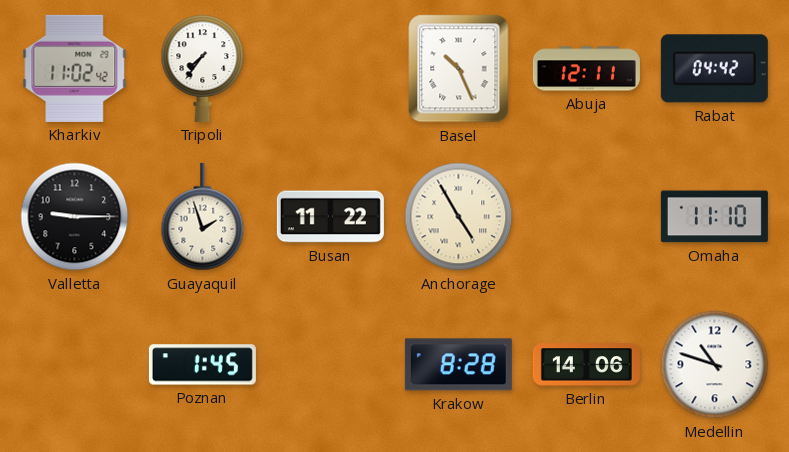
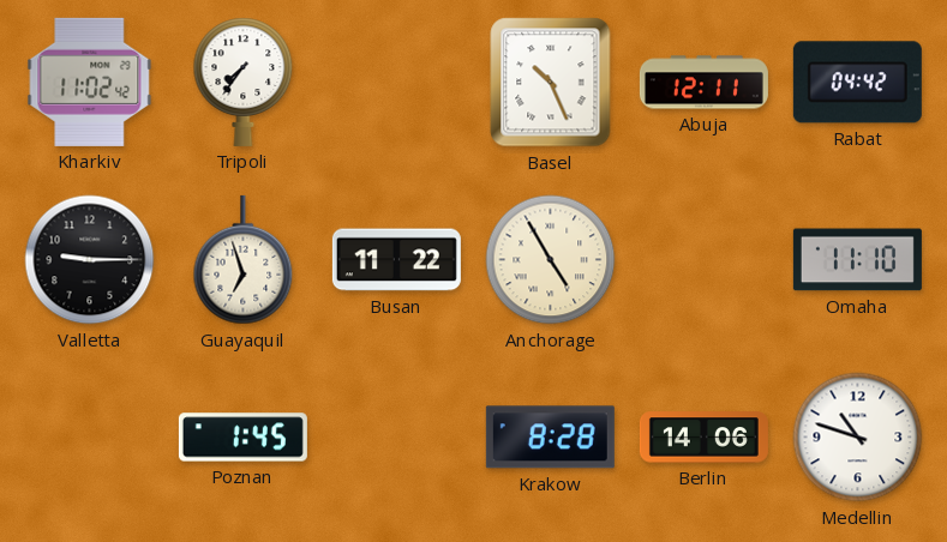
Guayaquil: 1:57 -> 6:57
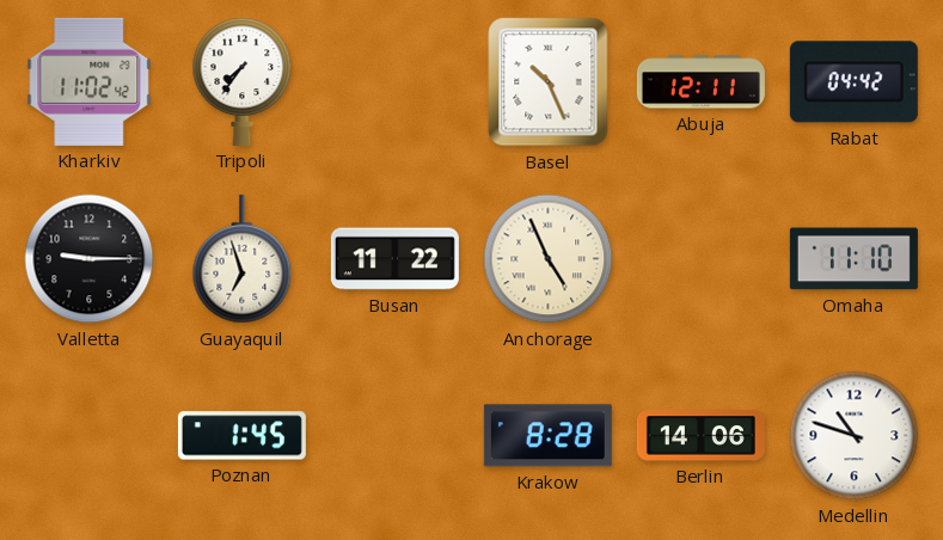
Anchorage: 4:55 -> 4:56
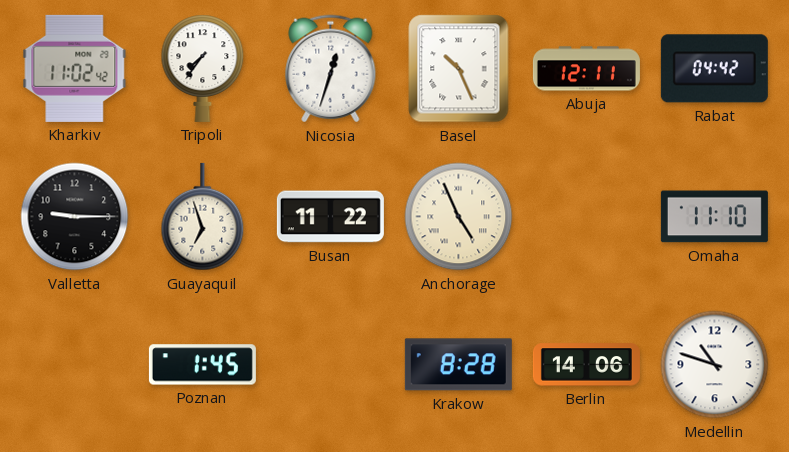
Nicosia: none -> 12:33
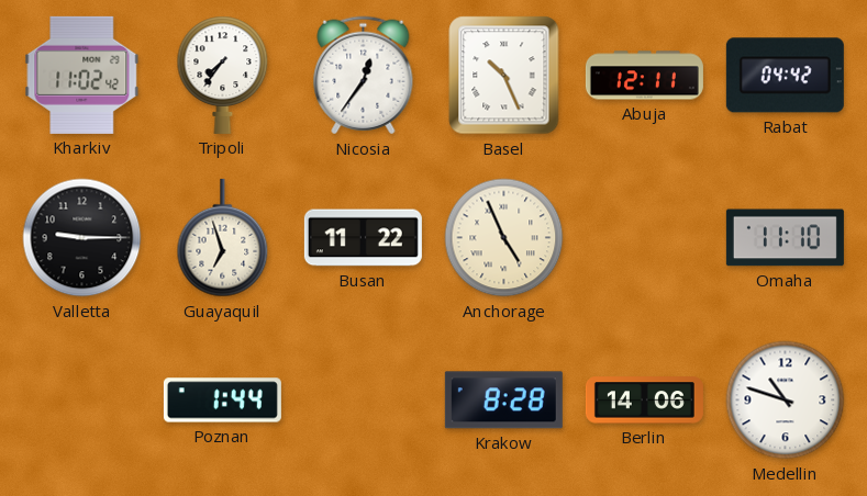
Nicosia: 12:33 -> 12:36
Poznan: 1:45 -> 1:44
